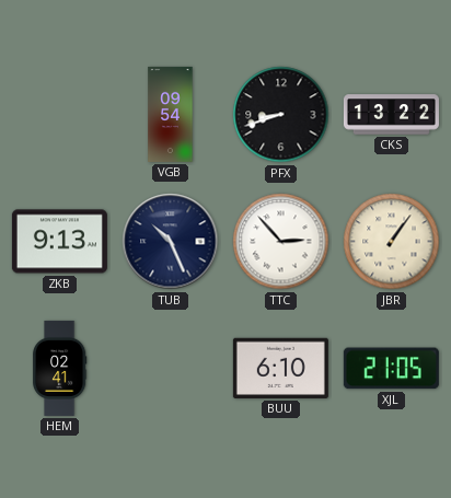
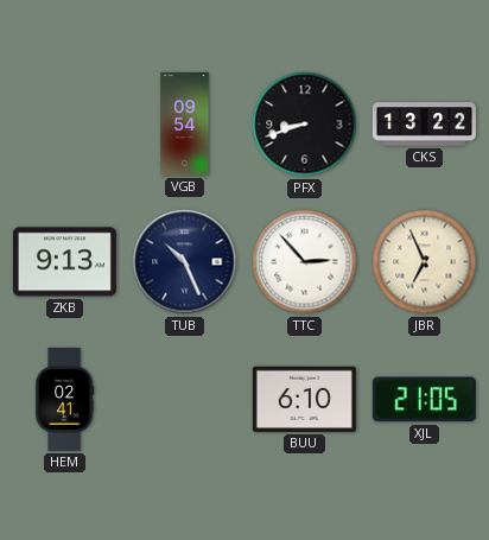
JBR: 1:06 -> 6:56
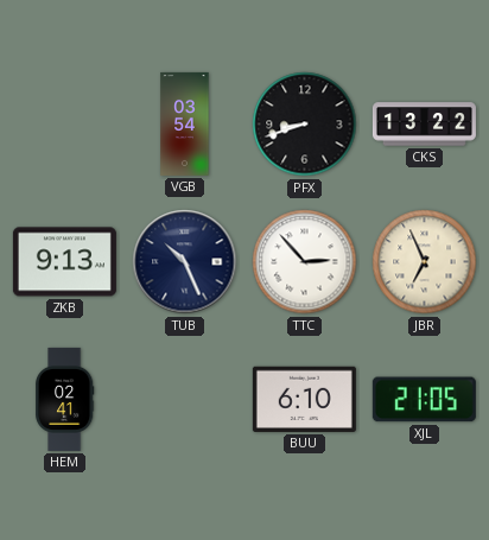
VGB: 09:54 -> 03:54
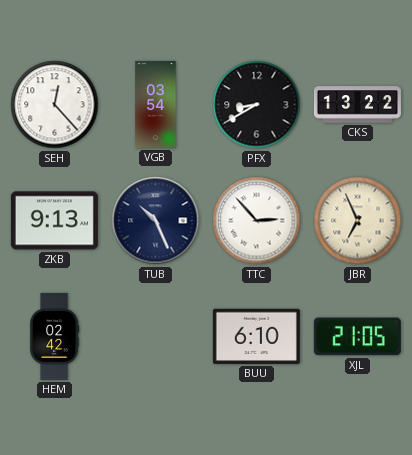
SEH: none -> 12:23
PFX: 8:42 -> 8:40
HEM: 02:41 -> 02:42
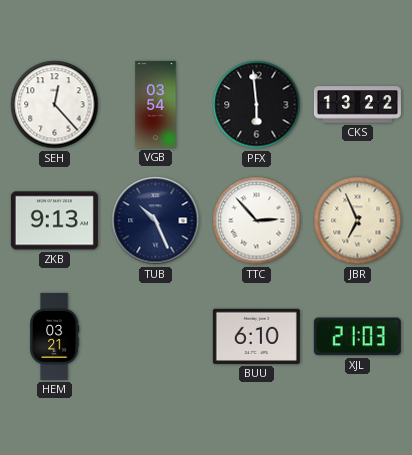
PFX: 8:40 -> 5:59
HEM: 02:42 -> 03:21
XJL: 21:05 -> 21:03
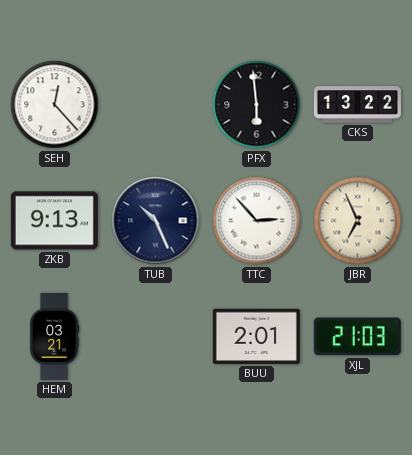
VGB: 03:54 -> none
BUU: 6:10 -> 2:01
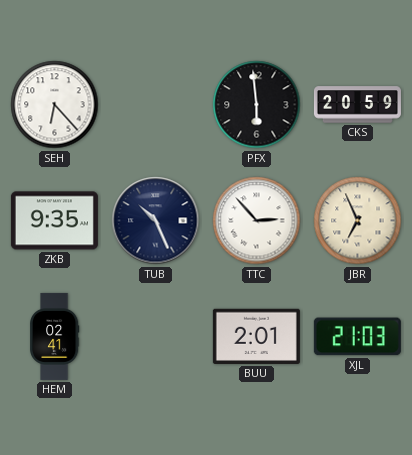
SEH: 12:23 -> 6:23
CKS: 13:22 -> 20:59
ZKB: 9:13 -> 9:35
HEM: 03:21 -> 02:41
